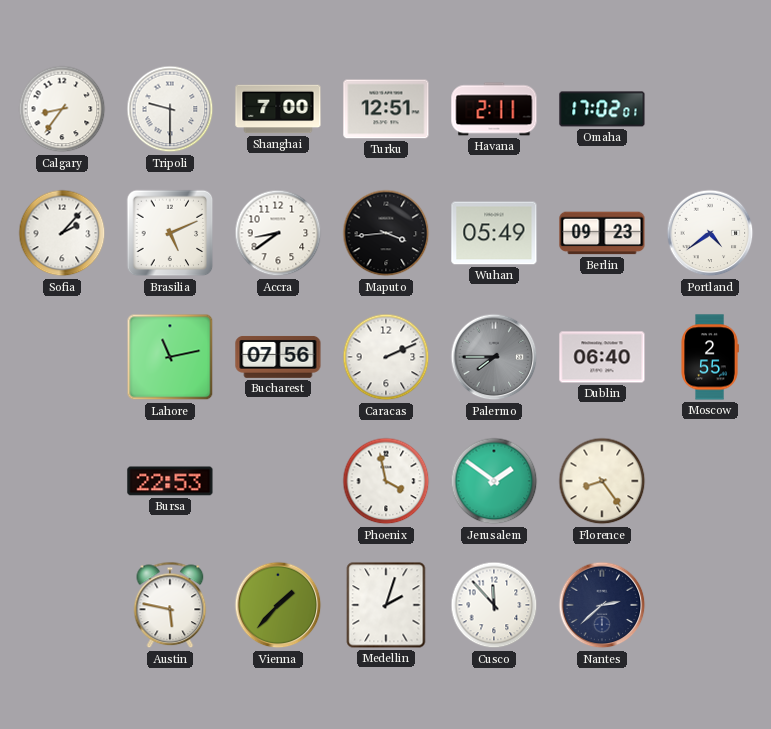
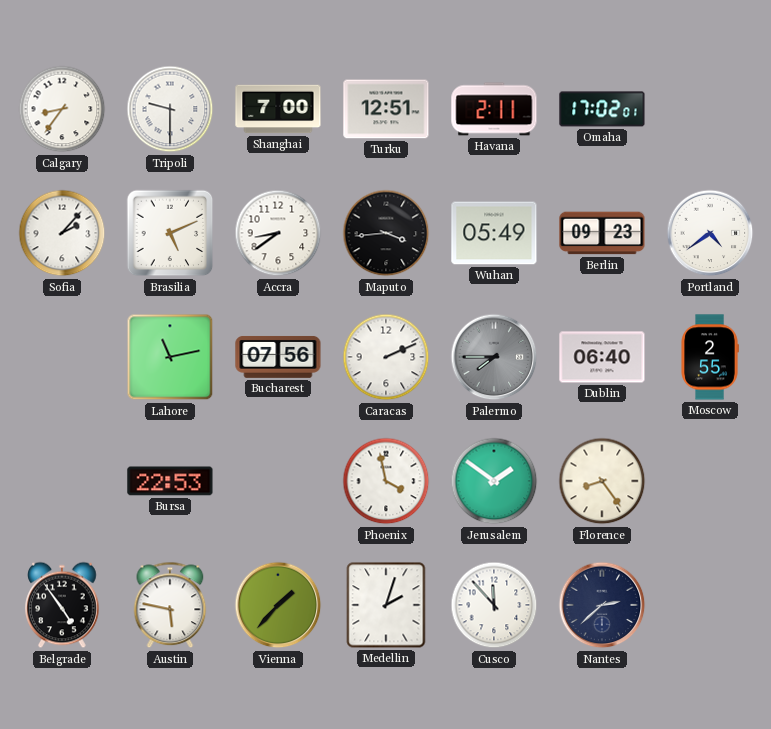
Belgrade: none -> 4:54
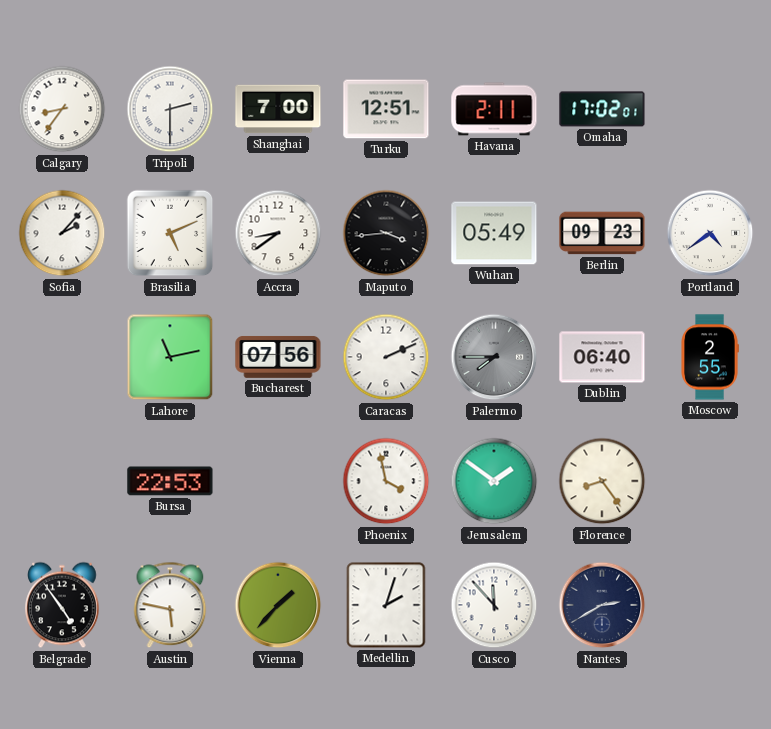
Tripoli: 9:30 -> 2:30
Nantes: 2:38 -> 2:40
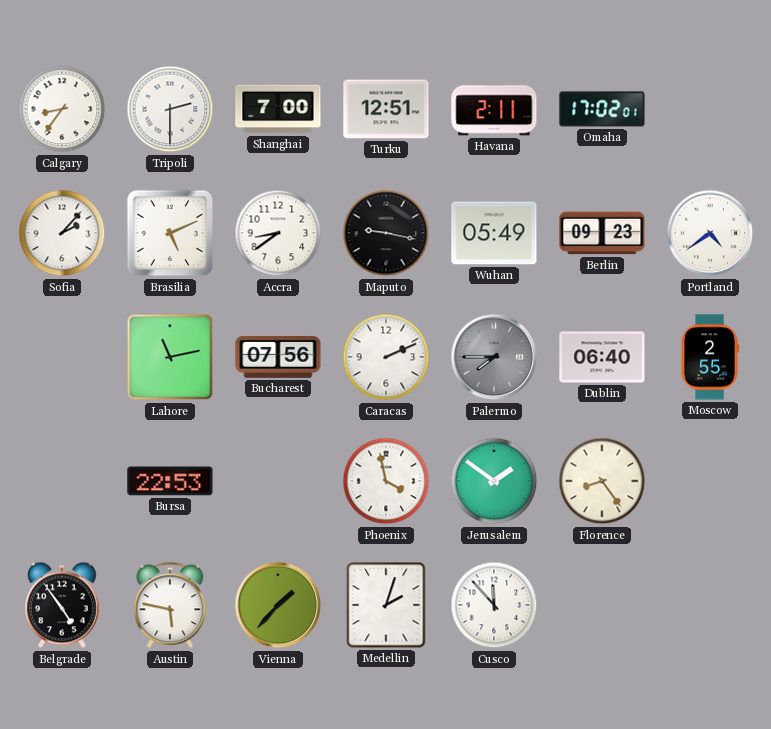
Maputo: 3:44 -> 9:17
Nantes: 2:40 -> none
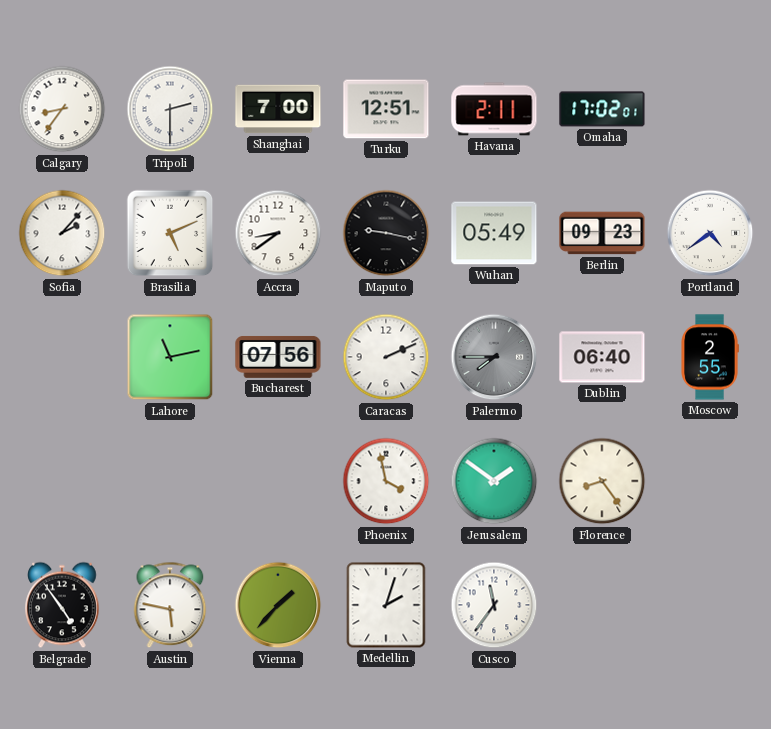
Bursa: 22:53 -> none
Cusco: 11:53 -> 11:36
